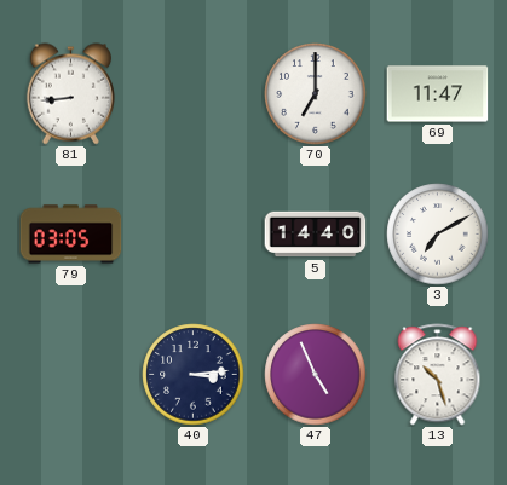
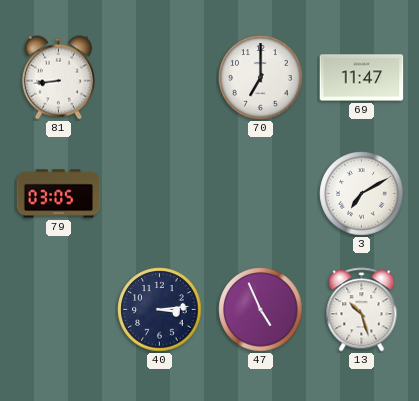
5: 14:40 -> none
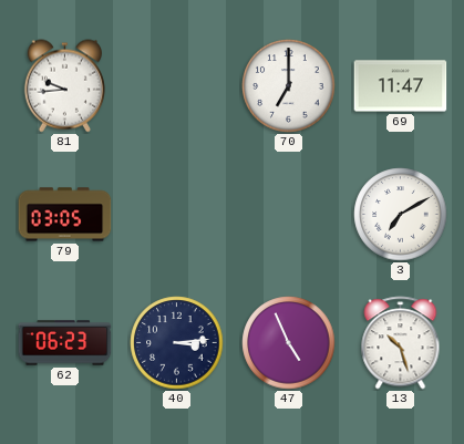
81: 8:44 -> 9:44
62: none -> 06:23
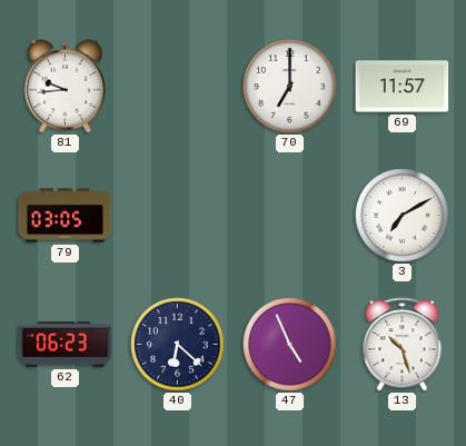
69: 11:47 -> 11:57
40: 3:14 -> 6:22
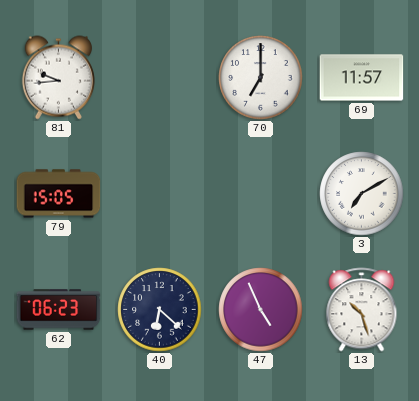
79: 03:05 -> 15:05
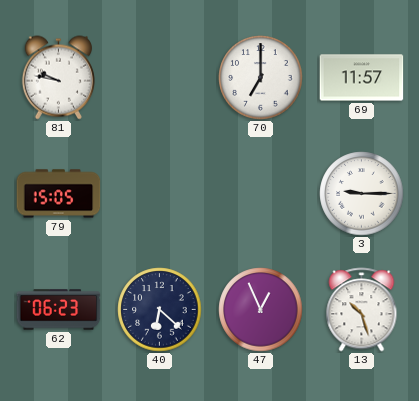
81: 9:44 -> 9:47
3: 7:10 -> 9:15
47: 4:56 -> 12:56
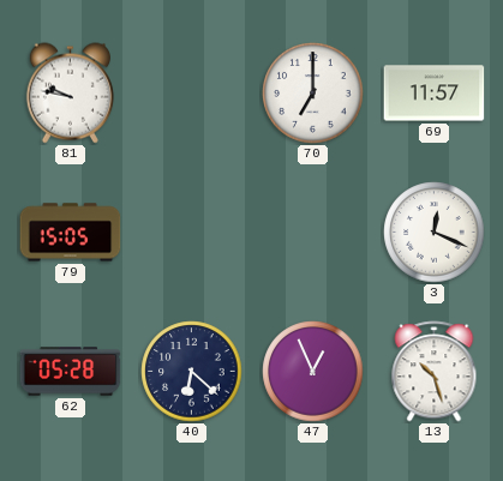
3: 9:15 -> 12:19
62: 06:23 -> 05:28
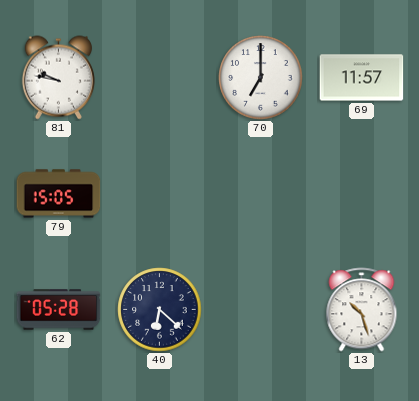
3: 12:19 -> none
47: 12:56 -> none
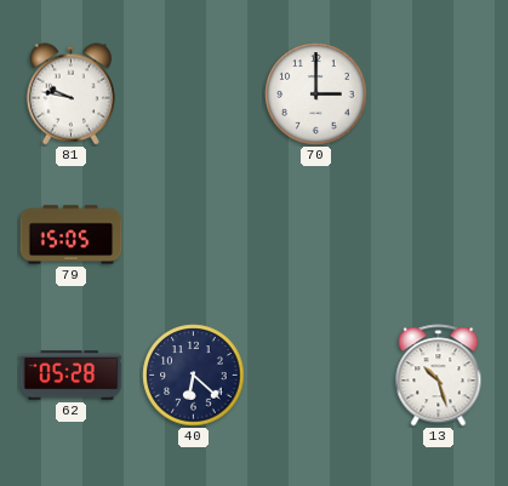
70: 7:00 -> 3:00
69: 11:57 -> none
